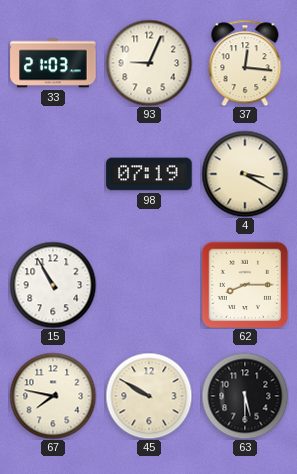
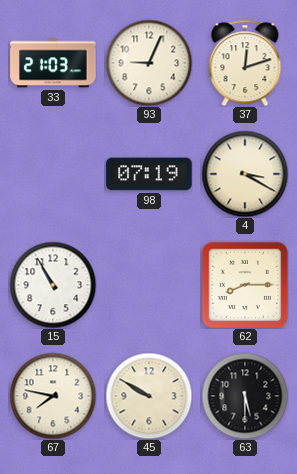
37: 12:16 -> 12:12
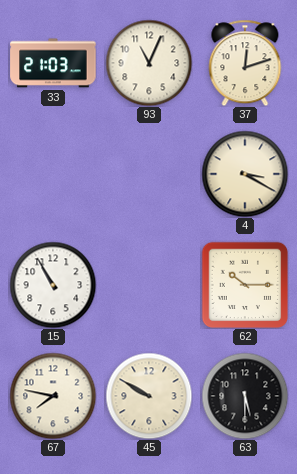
93: 9:04 -> 11:04
98: 07:19 -> none
62: 8:15 -> 10:15
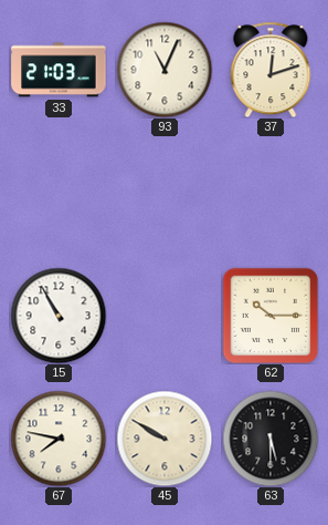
4: 3:20 -> none
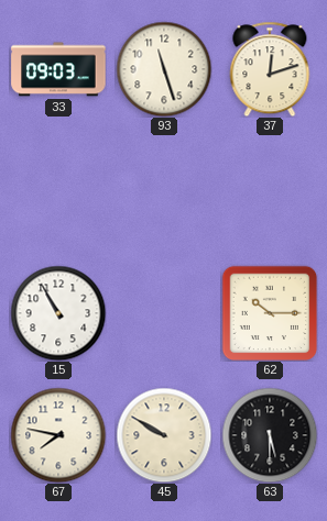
33: 21:03 -> 09:03
93: 11:04 -> 11:27
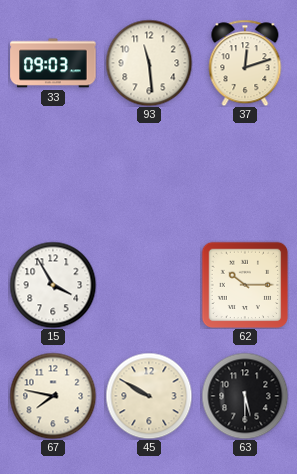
93: 11:27 -> 11:29
15: 10:55 -> 3:55
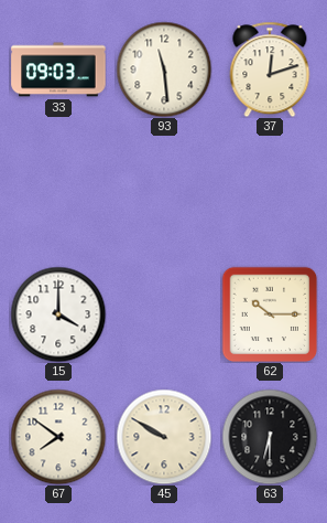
15: 3:55 -> 4:00
67: 7:47 -> 7:51
63: 5:30 -> 6:30
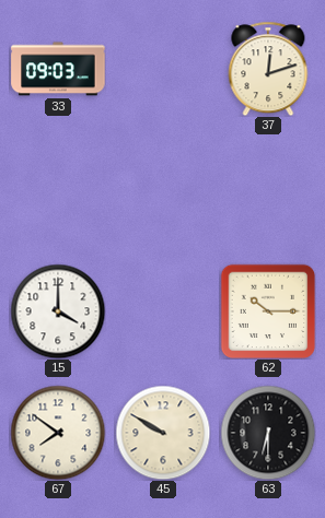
93: 11:29 -> none
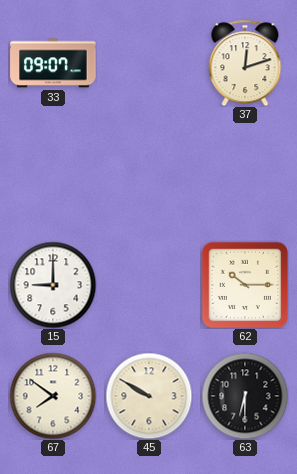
33: 09:03 -> 09:07
15: 4:00 -> 9:00
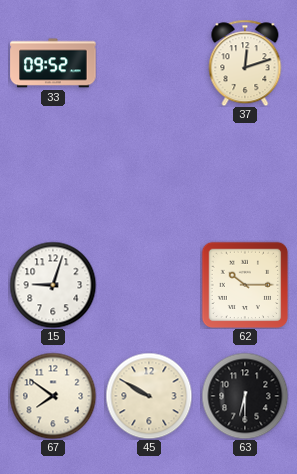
33: 09:07 -> 09:52
15: 9:00 -> 9:03
